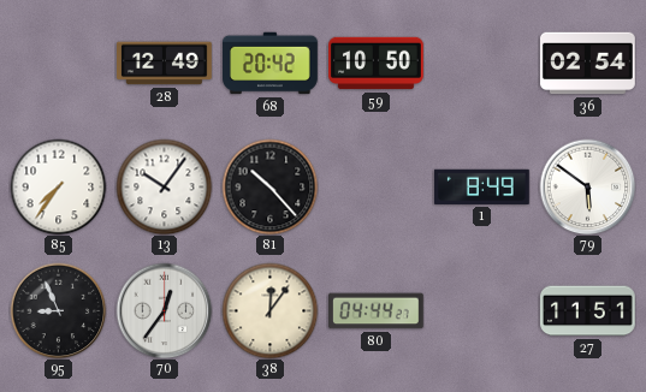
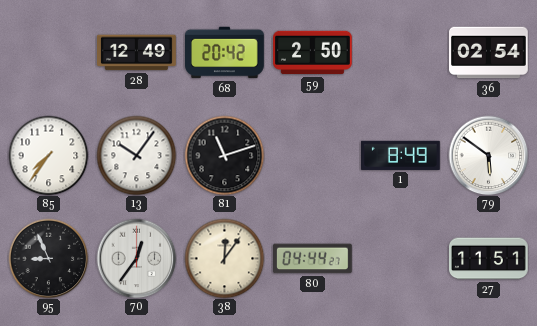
59: 10:50 -> 2:50
81: 10:23 -> 11:12
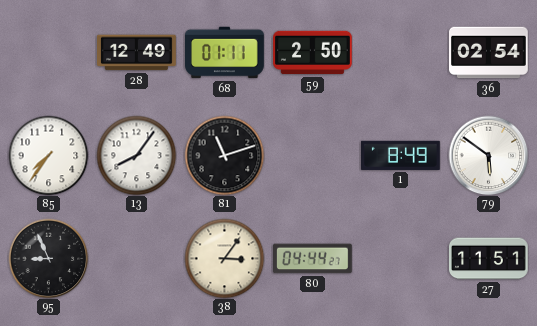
68: 20:42 -> 01:11
13: 10:06 -> 8:06
70: 12:36 -> none
38: 12:06 -> 3:06
